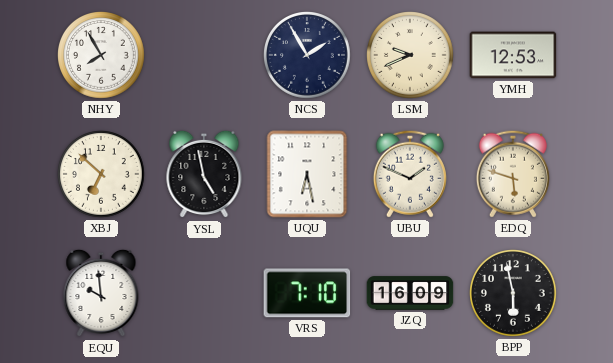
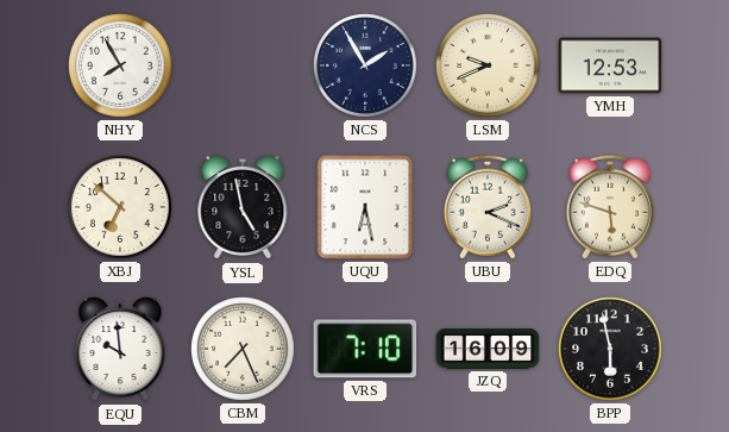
UBU: 1:49 -> 2:19
CBM: none -> 7:26
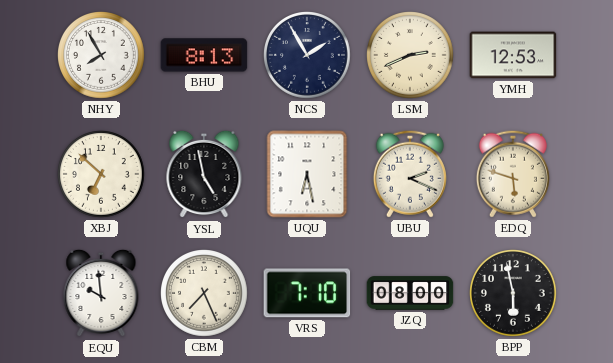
BHU: none -> 8:13
LSM: 9:41 -> 2:41
JZQ: 16:09 -> 08:00
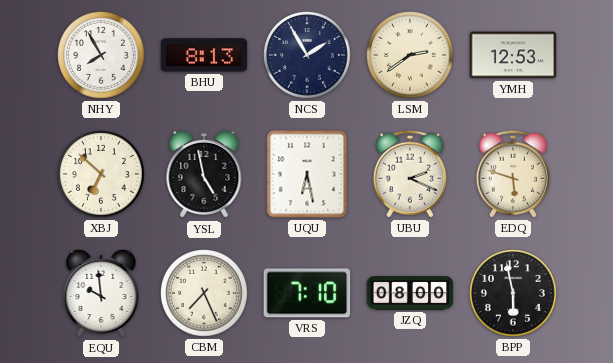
LSM: 2:41 -> 2:39
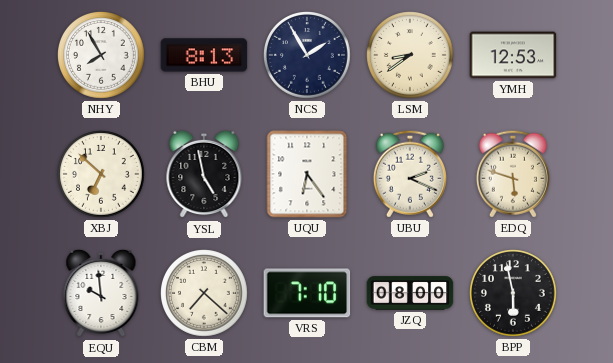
LSM: 2:39 -> 8:39
UQU: 6:28 -> 6:24
CBM: 7:26 -> 7:22
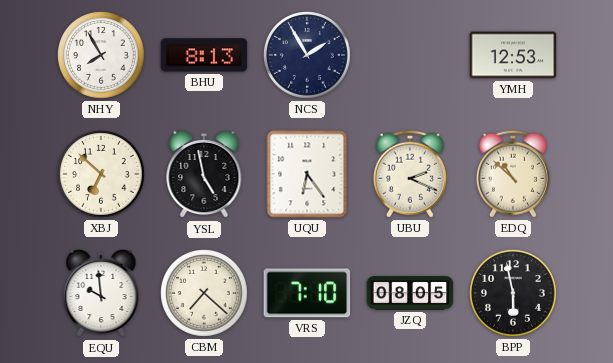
LSM: 8:39 -> none
EDQ: 5:48 -> 10:52
JZQ: 08:00 -> 08:05
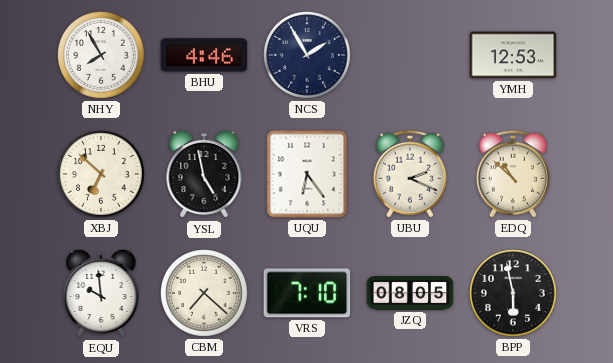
BHU: 8:13 -> 4:46
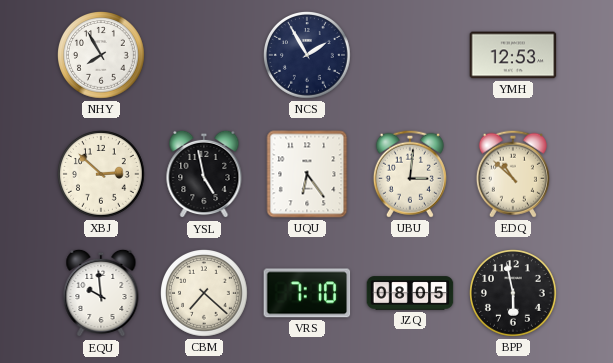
BHU: 4:46 -> none
XBJ: 6:52 -> 2:52
UBU: 2:19 -> 3:01
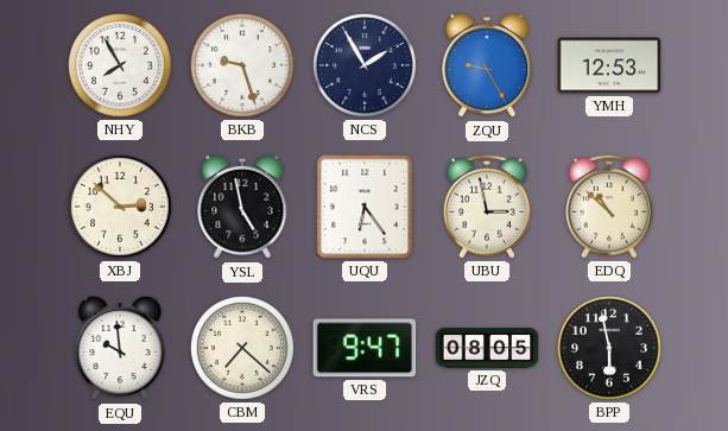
BKB: none -> 9:27
ZQU: none -> 9:25
UBU: 3:01 -> 2:58
VRS: 7:10 -> 9:47
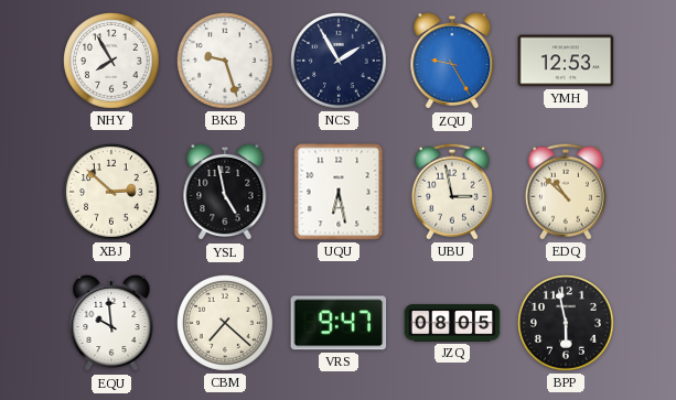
UQU: 6:24 -> 6:28
